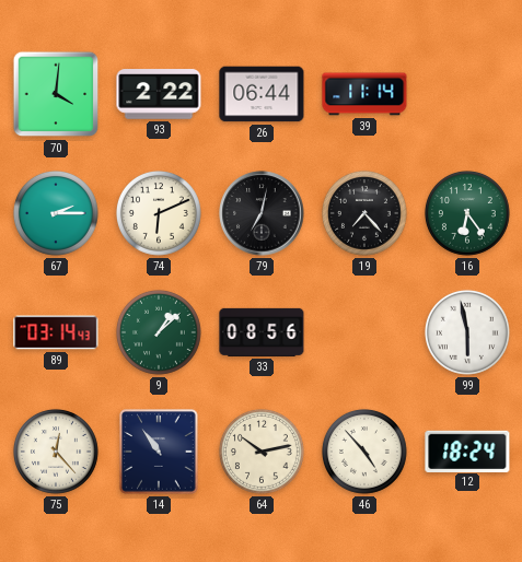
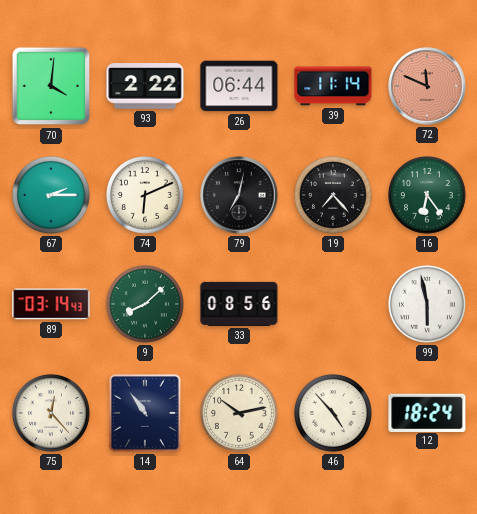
72: none -> 11:49
9: 1:08 -> 8:08
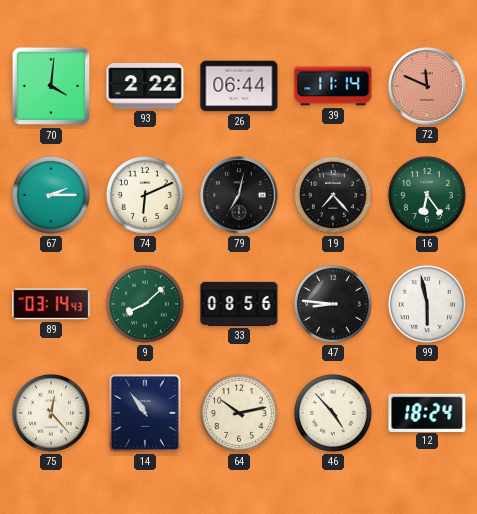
47: none -> 8:46
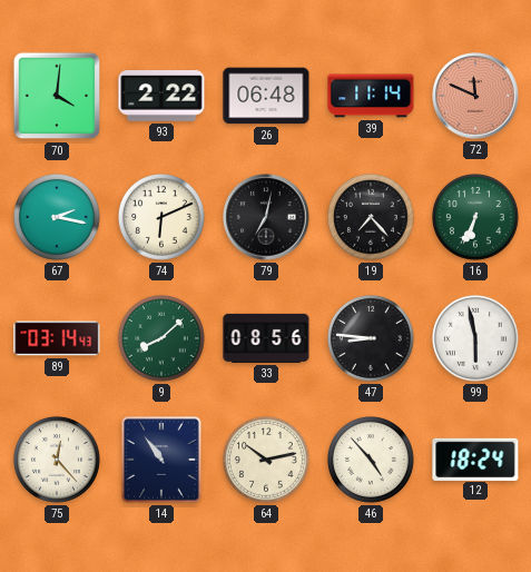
26: 06:44 -> 06:48
67: 2:15 -> 2:17
16: 6:24 -> 6:34
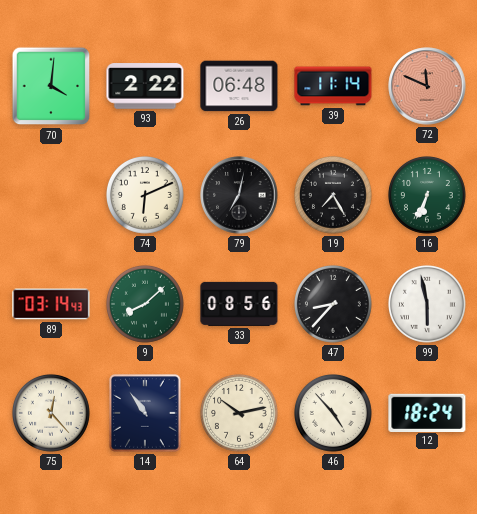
67: 2:17 -> none
19: 7:23 -> 7:25
47: 8:46 -> 8:37
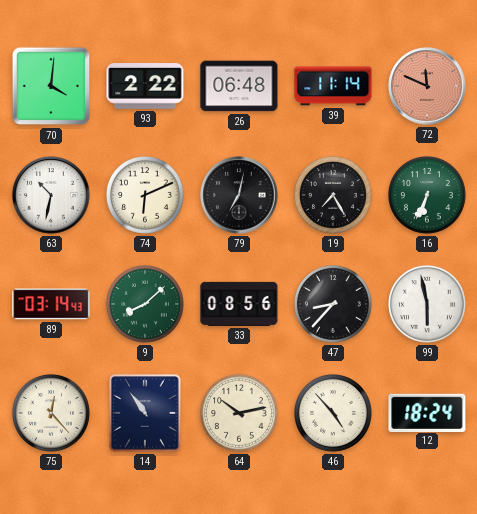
63: none -> 10:32
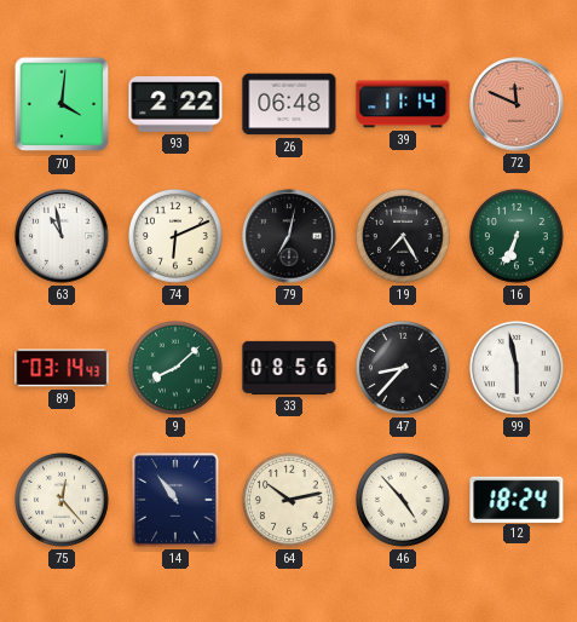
63: 10:32 -> 10:58
